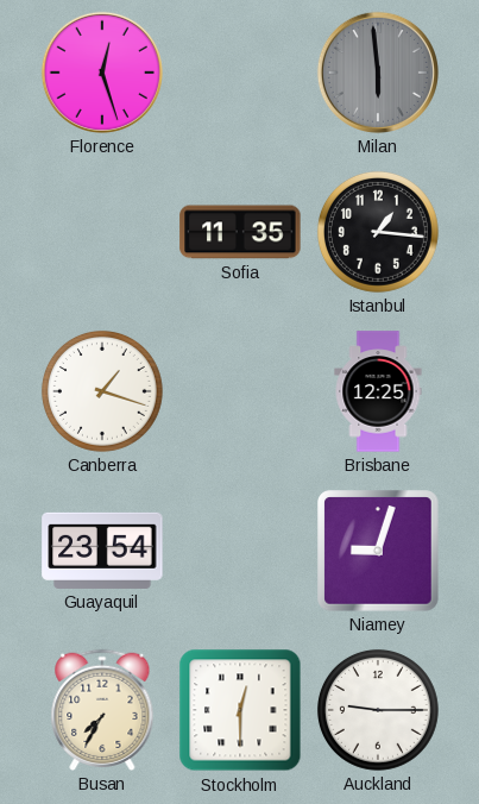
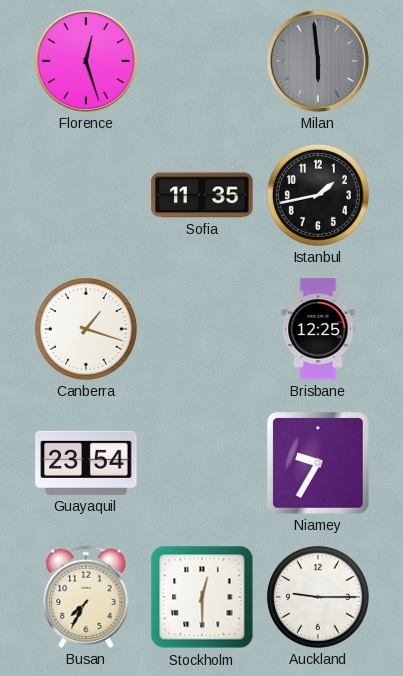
Istanbul: 1:16 -> 1:43
Niamey: 9:03 -> 9:35
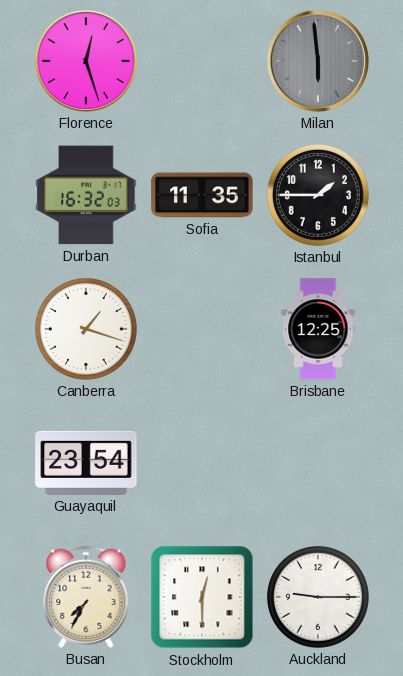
Durban: none -> 16:32
Istanbul: 1:43 -> 1:45
Niamey: 9:35 -> none
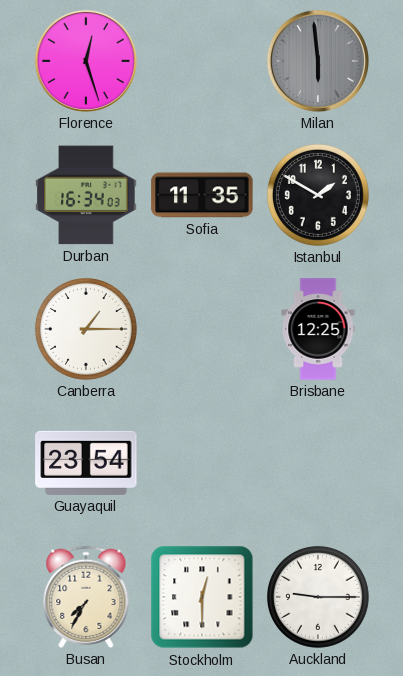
Durban: 16:32 -> 16:34
Istanbul: 1:45 -> 1:50
Canberra: 1:18 -> 1:15
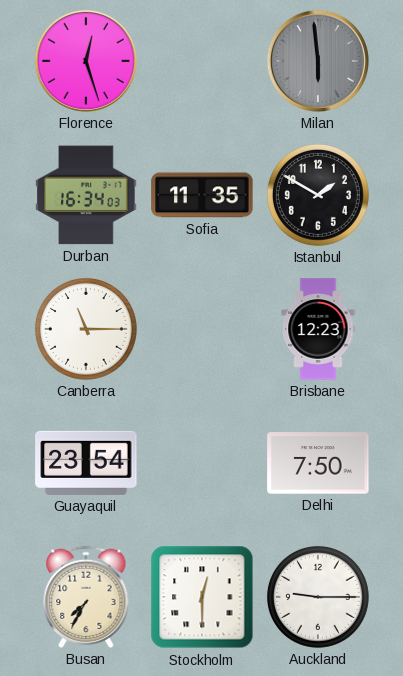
Canberra: 1:15 -> 11:15
Brisbane: 12:25 -> 12:23
Delhi: none -> 7:50
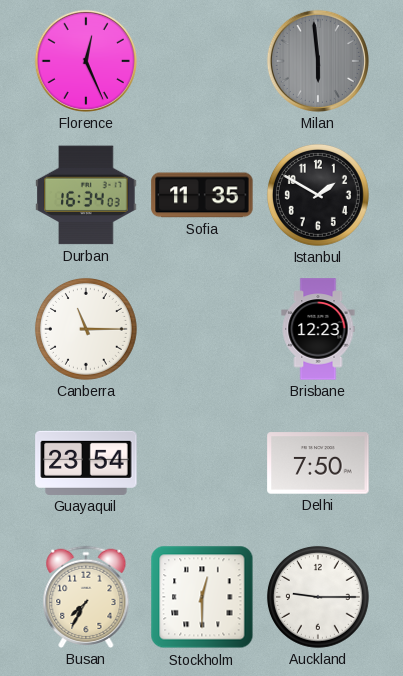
Florence: 12:27 -> 12:26
